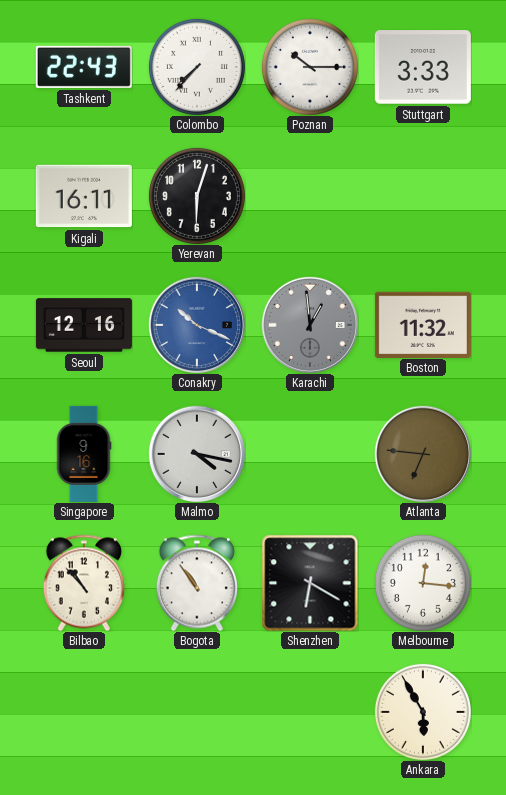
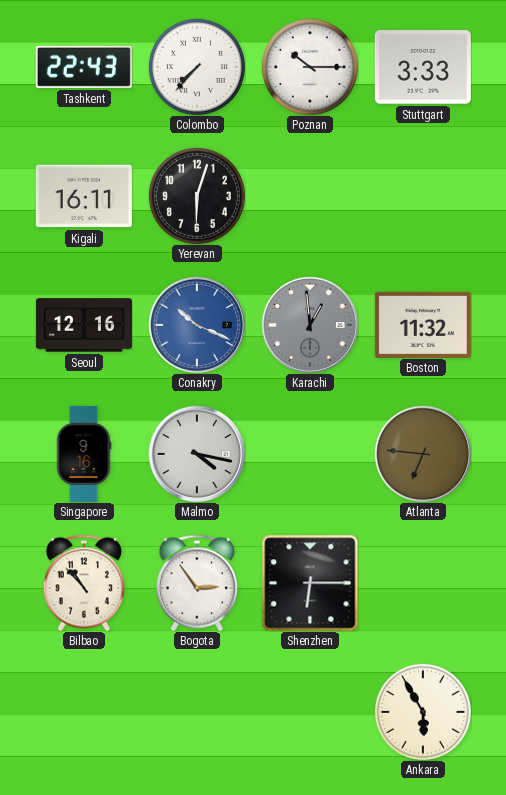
Bogota: 10:54 -> 2:54
Shenzhen: 6:20 -> 6:15
Melbourne: 12:16 -> none
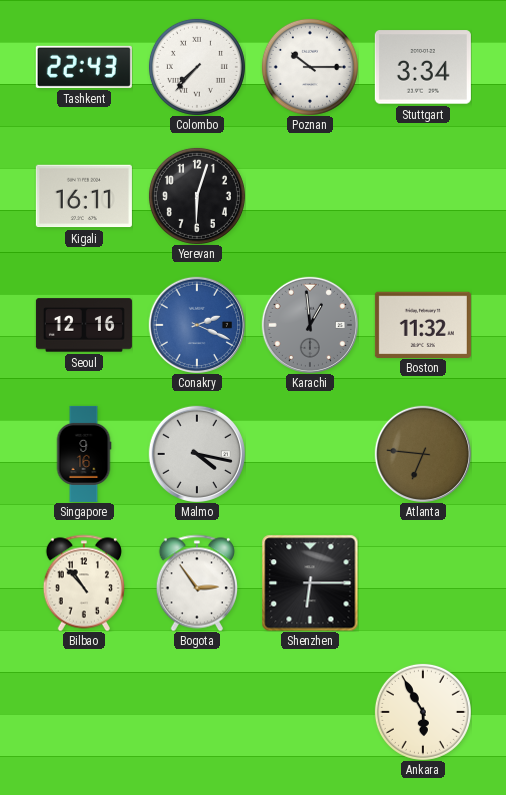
Stuttgart: 3:33 -> 3:34
Conakry: 10:19 -> 2:19
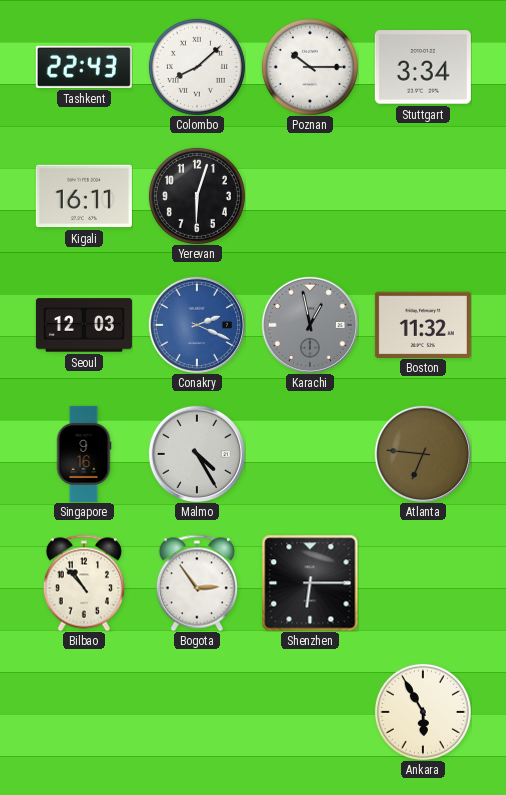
Colombo: 7:37 -> 8:08
Seoul: 12:16 -> 12:03
Karachi: 12:59 -> 12:58
Malmo: 4:17 -> 4:25
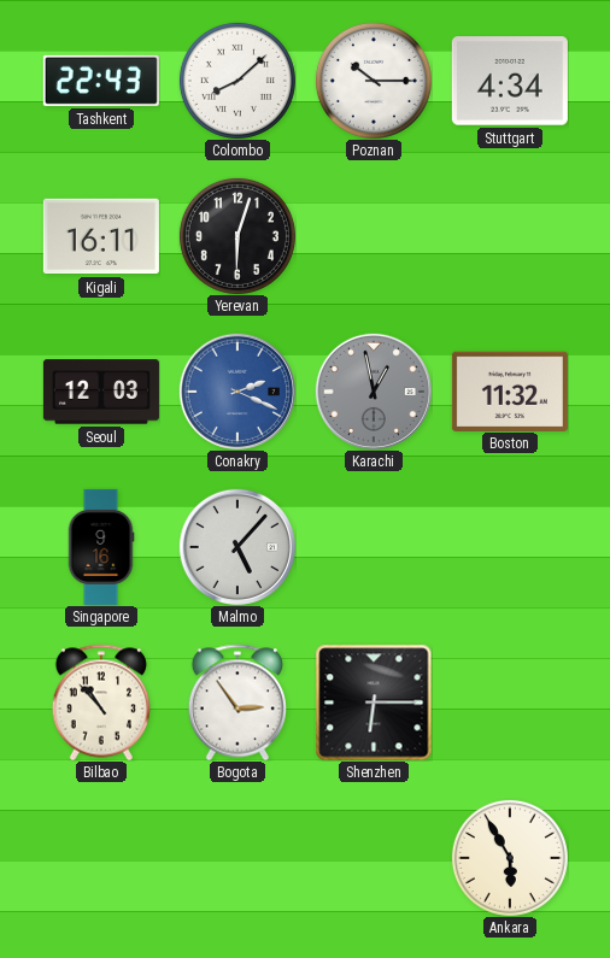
Stuttgart: 3:34 -> 4:34
Malmo: 4:25 -> 5:07
Atlanta: 6:46 -> none
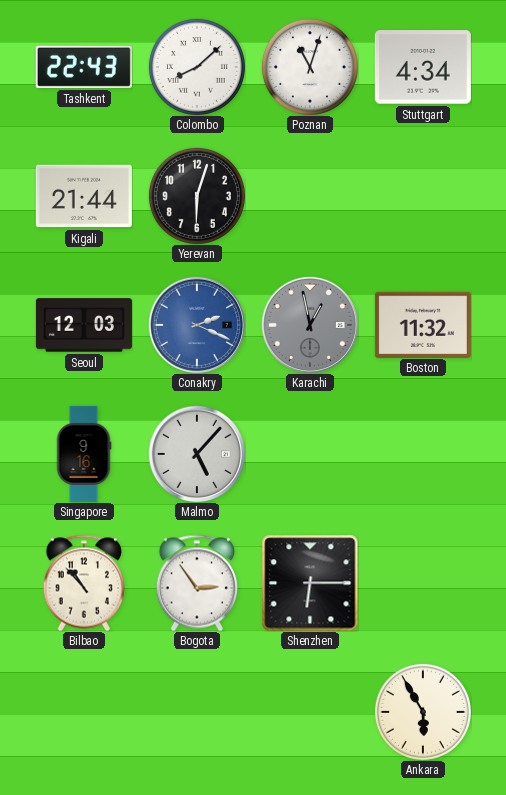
Poznan: 10:15 -> 11:03
Kigali: 16:11 -> 21:44
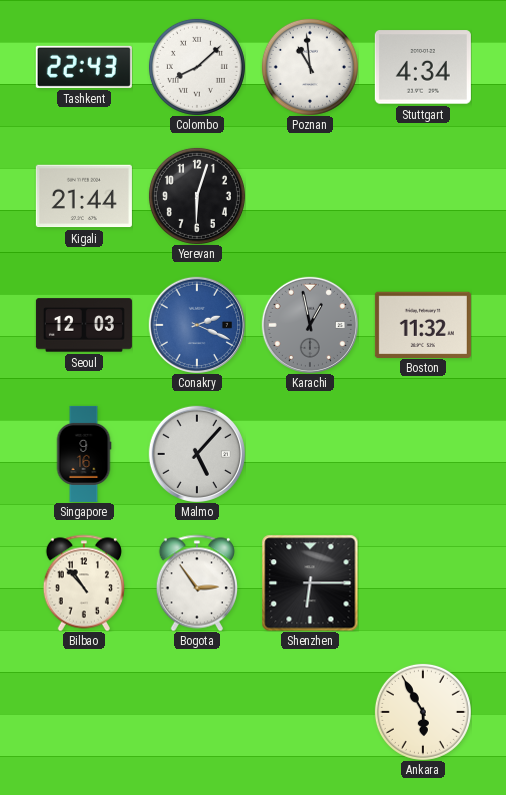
Poznan: 11:03 -> 10:59
